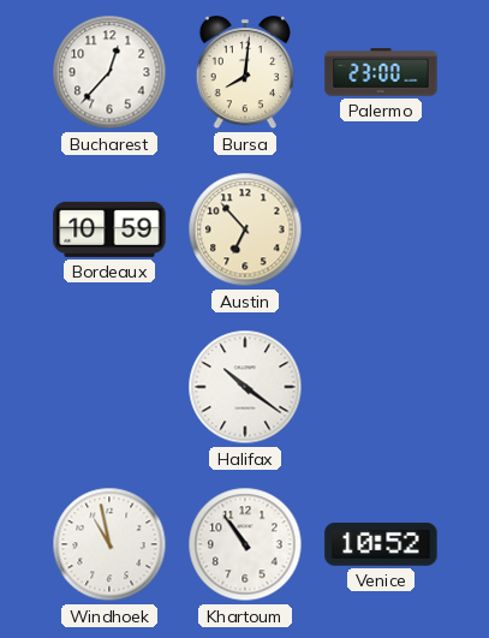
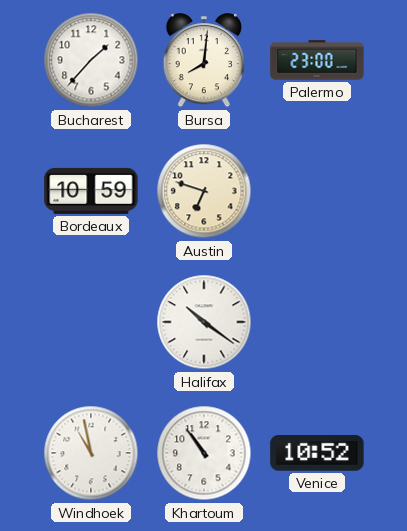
Bucharest: 12:37 -> 1:37
Austin: 6:53 -> 6:48
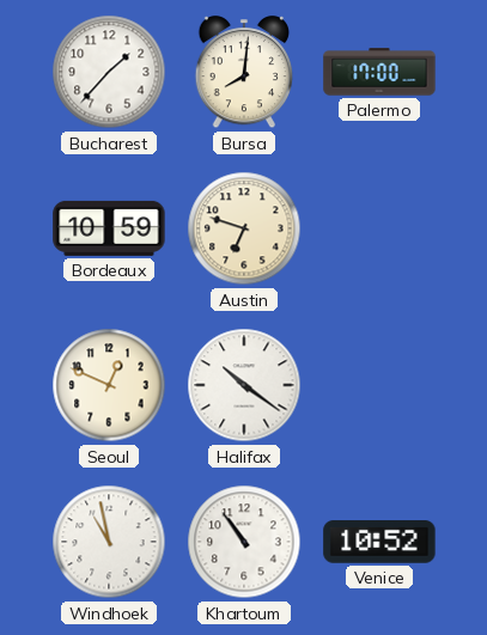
Palermo: 23:00 -> 17:00
Seoul: none -> 12:49
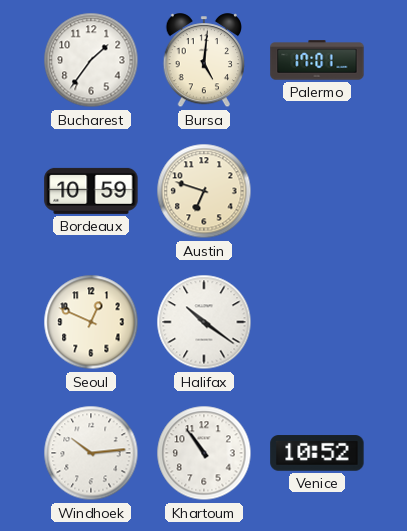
Bucharest: 1:37 -> 1:36
Bursa: 8:01 -> 5:01
Palermo: 17:00 -> 17:01
Windhoek: 10:58 -> 10:14
